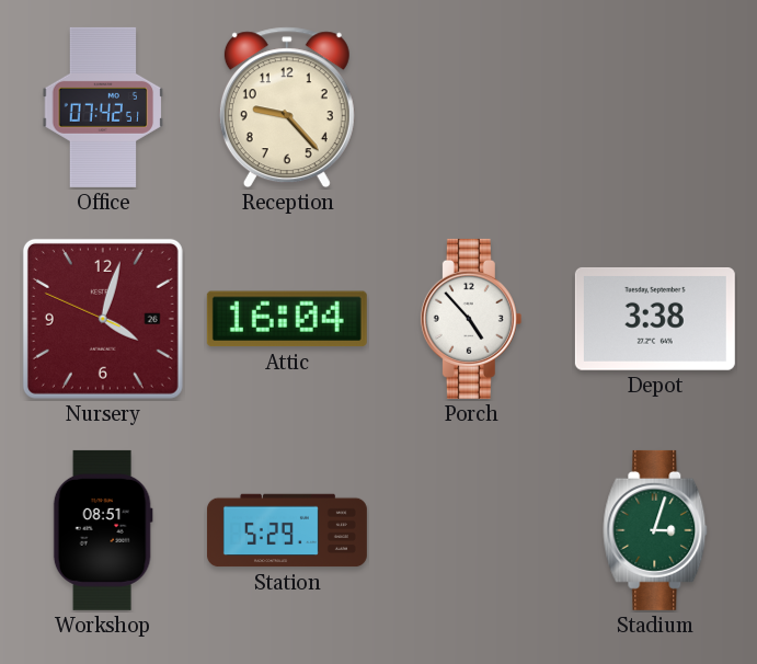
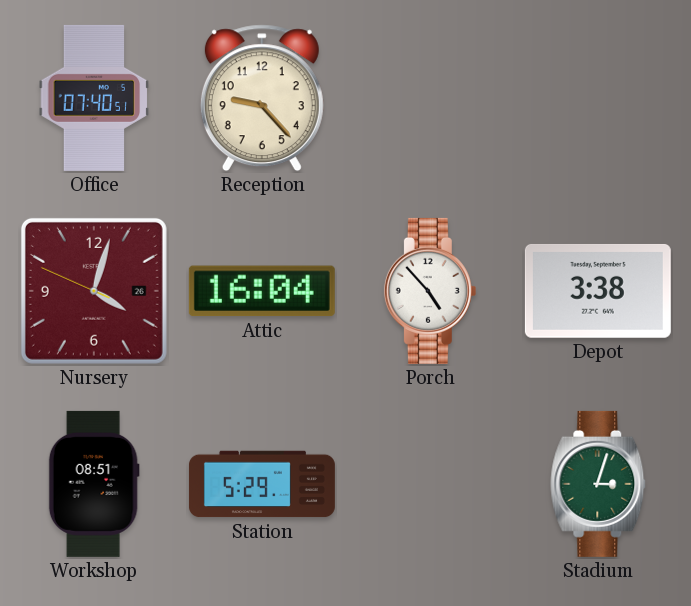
Office: 07:42 -> 07:40
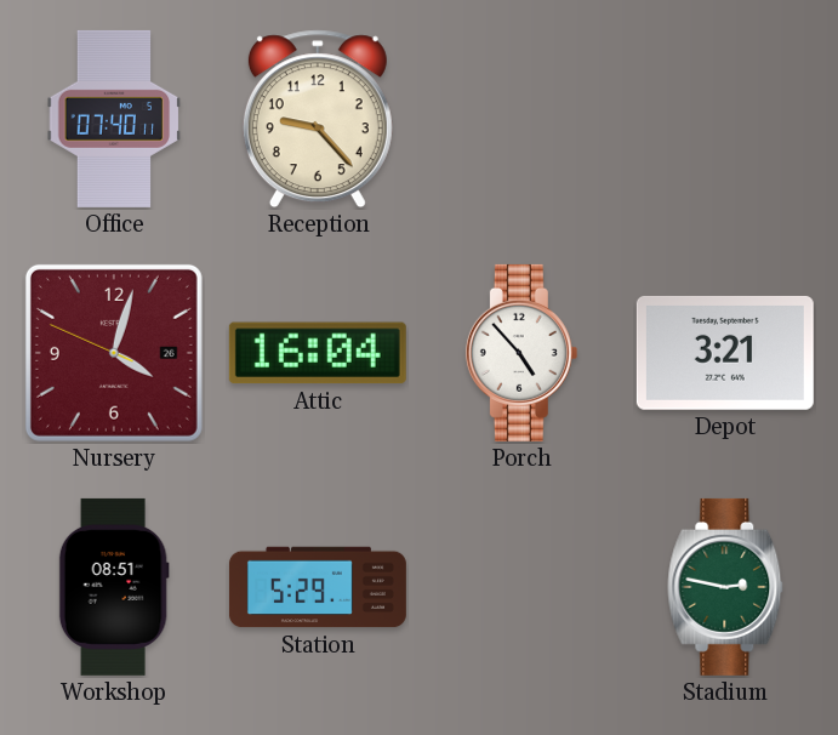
Office: 07:40:51 -> 07:40:11
Depot: 3:38 -> 3:21
Stadium: 3:03 -> 2:47
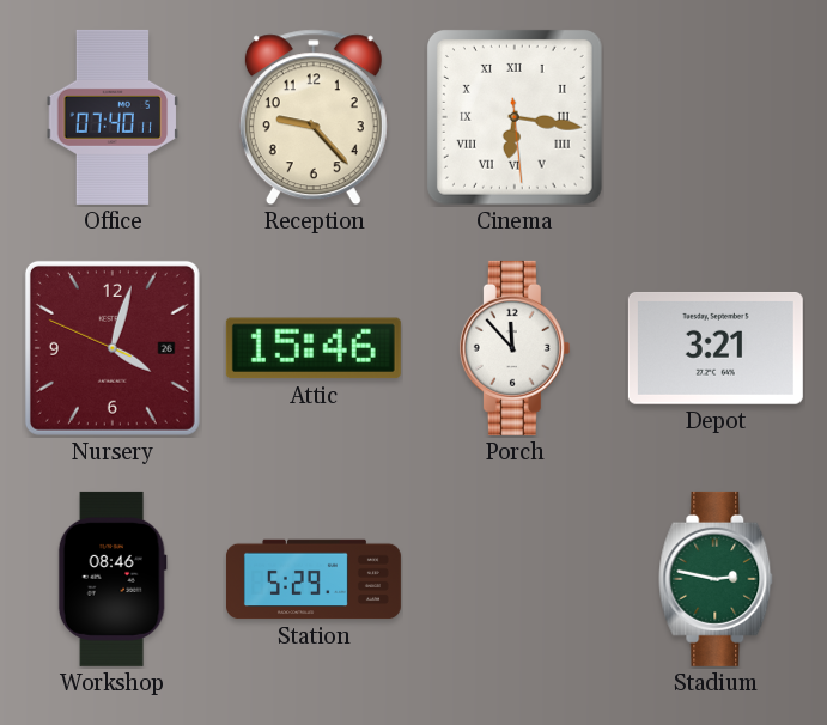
Cinema: none -> 6:16
Attic: 16:04 -> 15:46
Porch: 4:53 -> 11:53
Workshop: 08:51 -> 08:46
